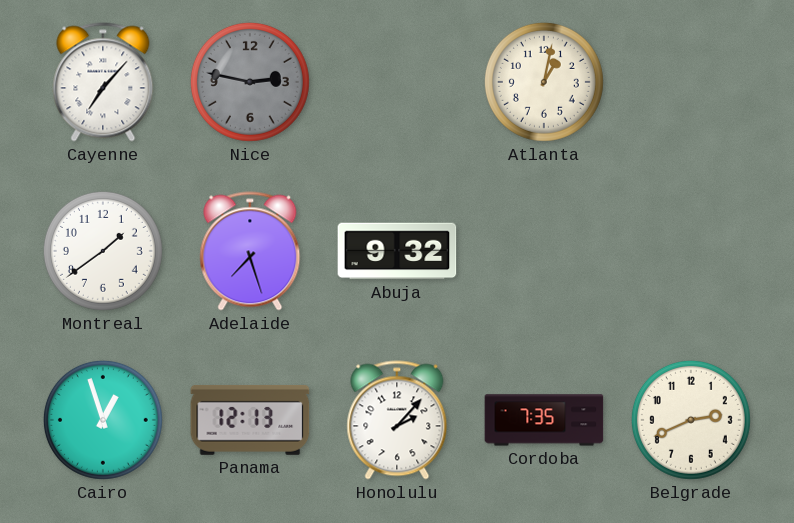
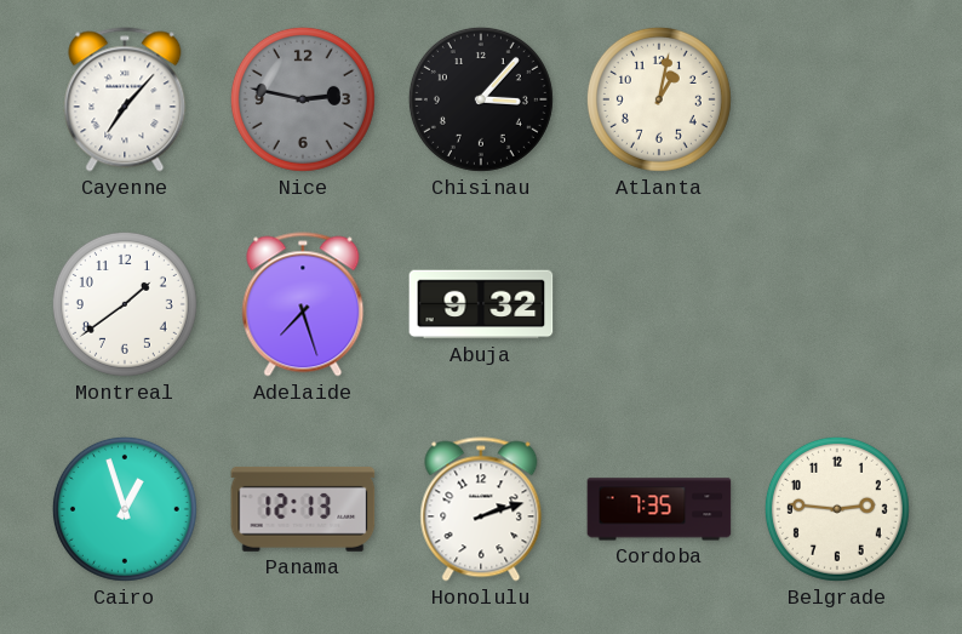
Chisinau: none -> 3:07
Honolulu: 2:07 -> 2:12
Belgrade: 2:41 -> 2:46
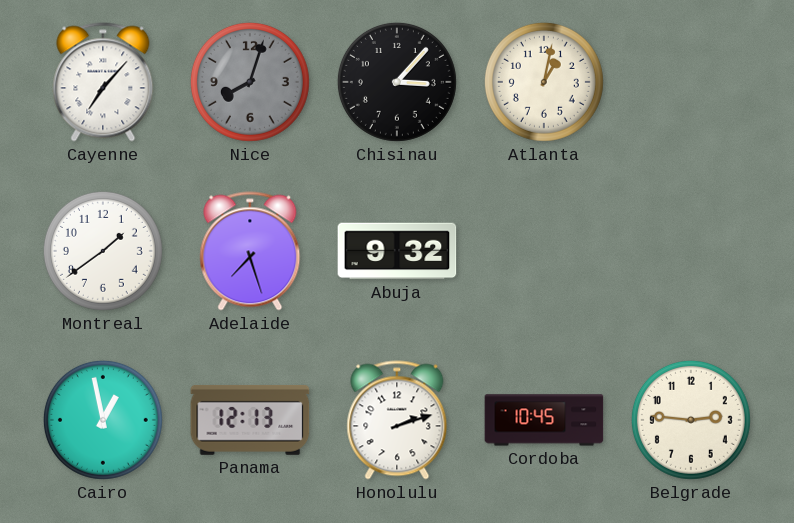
Nice: 2:47 -> 8:03
Cairo: 12:57 -> 12:58
Cordoba: 7:35 -> 10:45
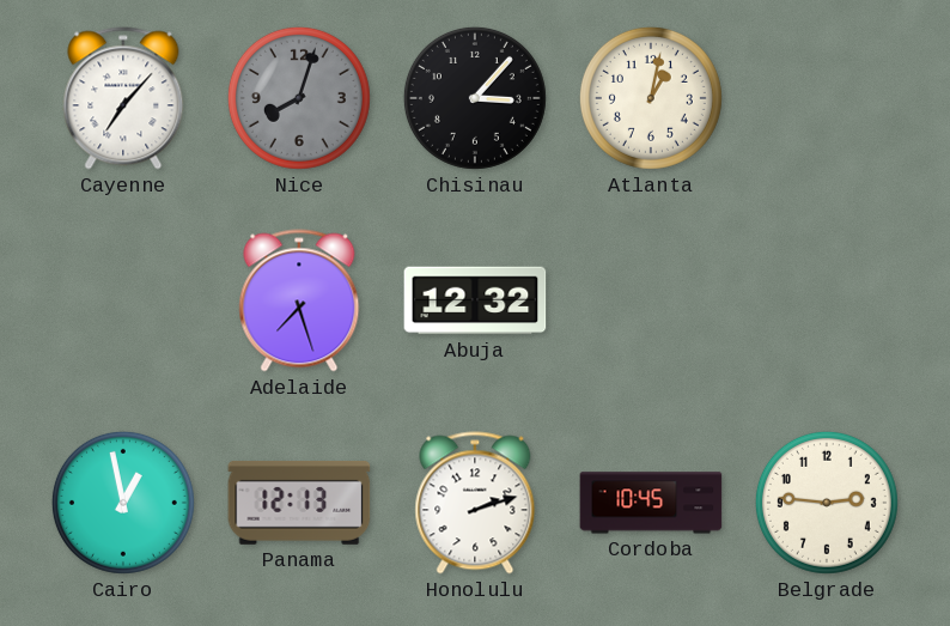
Montreal: 1:39 -> none
Abuja: 9:32 -> 12:32
